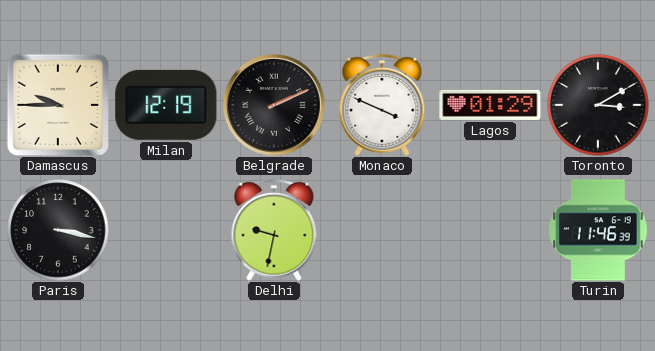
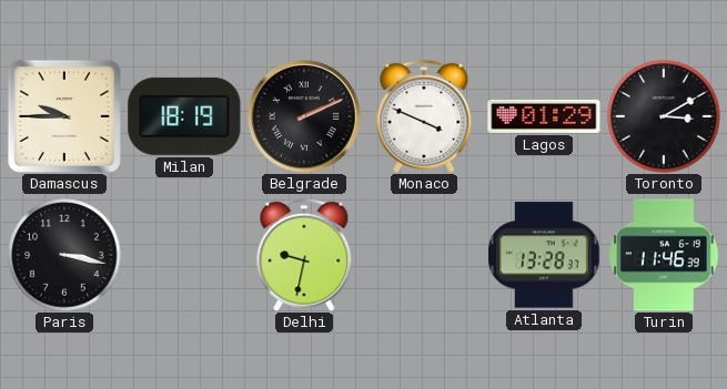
Milan: 12:19 -> 18:19
Atlanta: none -> 13:28
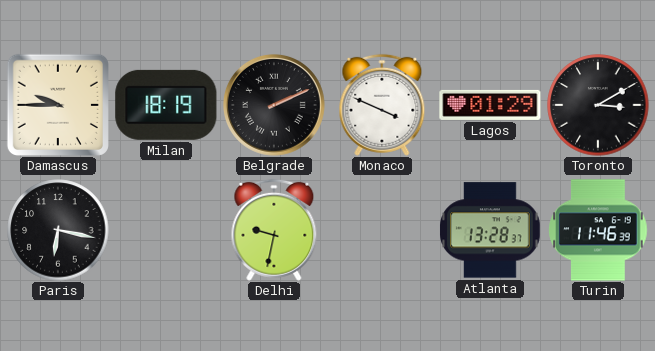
Paris: 3:17 -> 6:17
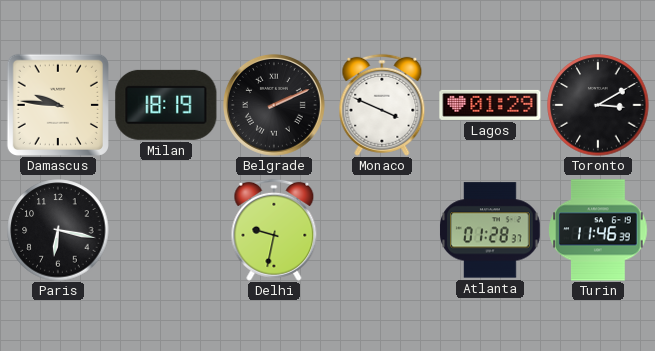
Damascus: 9:45 -> 9:46
Atlanta: 13:28 -> 01:28
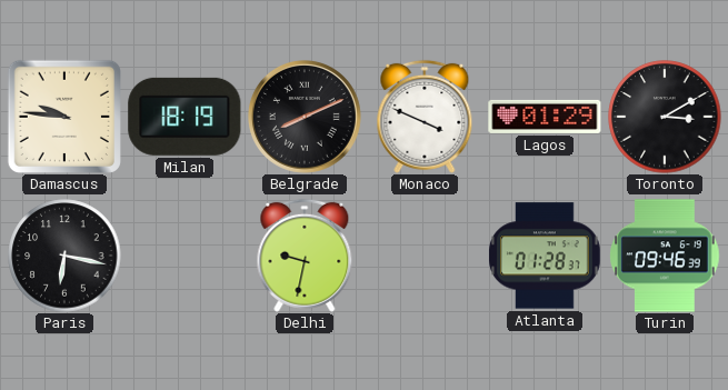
Belgrade: 2:11 -> 8:11
Turin: 11:46 -> 09:46
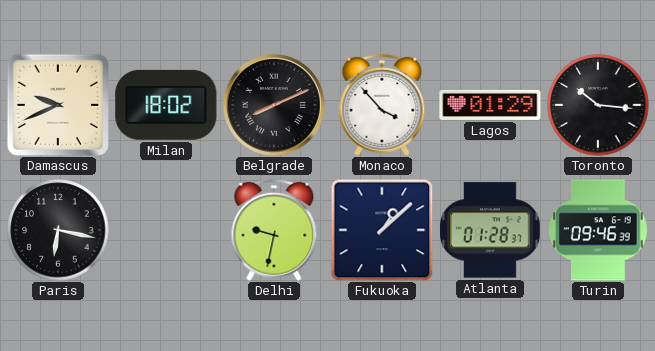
Damascus: 9:46 -> 9:41
Milan: 18:19 -> 18:02
Monaco: 3:49 -> 3:53
Toronto: 3:10 -> 10:16
Fukuoka: none -> 1:08
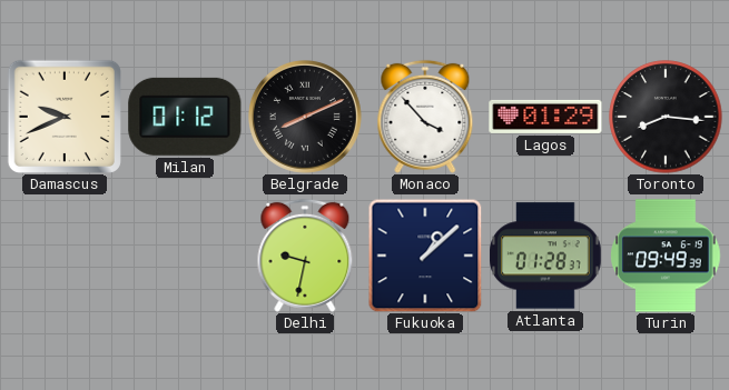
Milan: 18:02 -> 01:12
Toronto: 10:16 -> 8:16
Paris: 6:17 -> none
Turin: 09:46 -> 09:49
